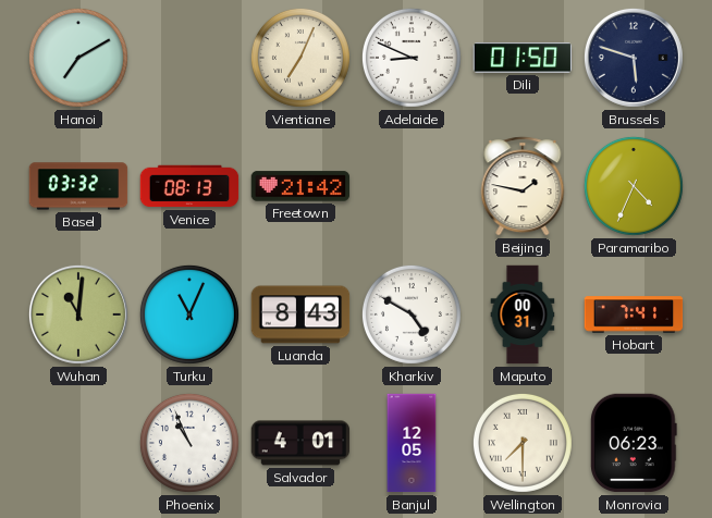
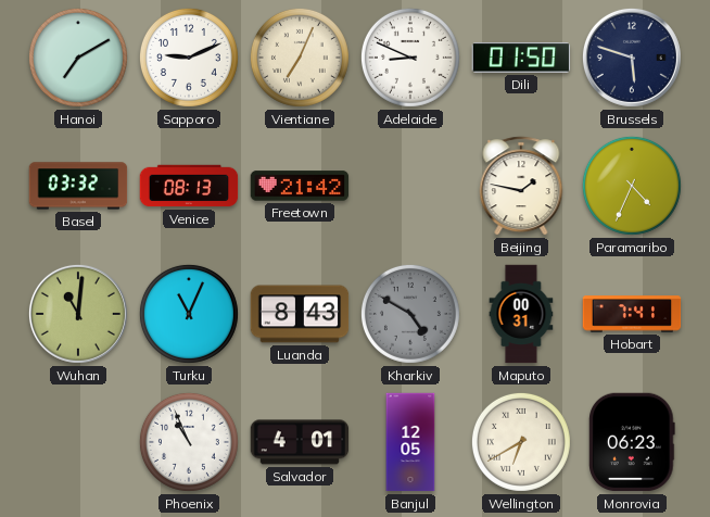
Sapporo: none -> 9:11
Kharkiv dial: white -> grey
Wellington: 7:30 -> 6:40
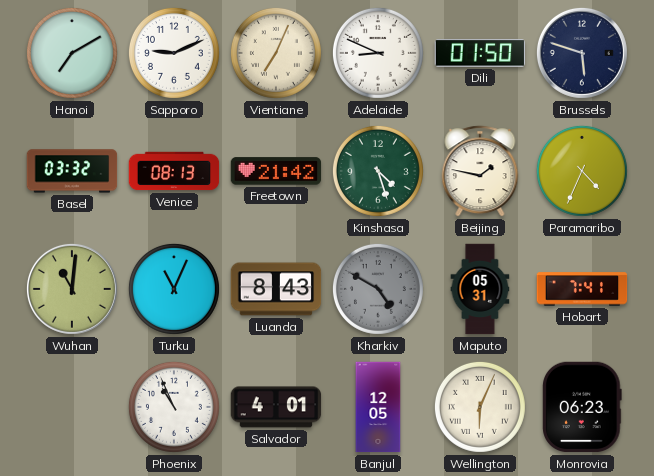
Kinshasa: none -> 4:27
Maputo: 00:31 -> 05:31
Wellington: 6:40 -> 6:04
